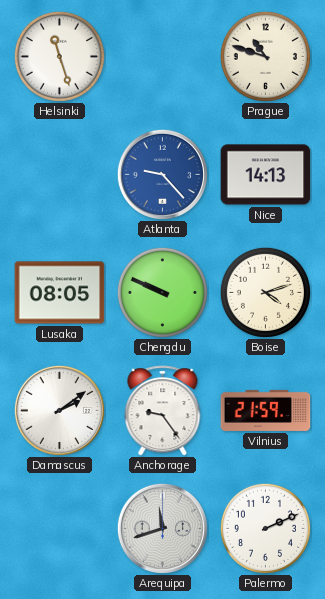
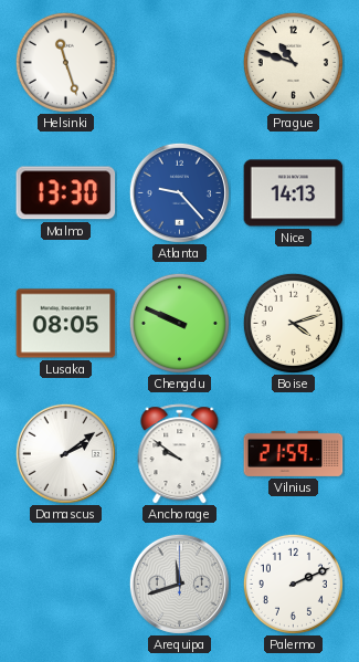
Malmo: none -> 13:30
Anchorage: 9:24 -> 9:51
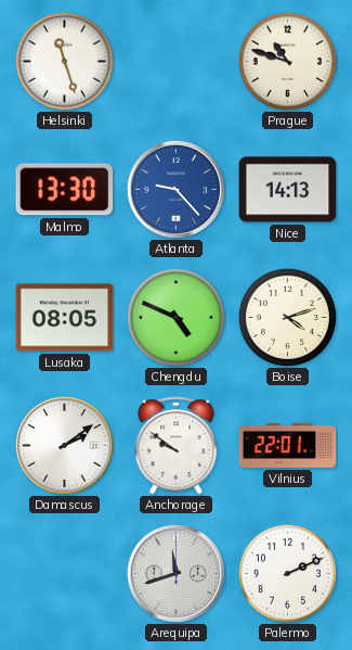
Chengdu: 9:49 -> 4:49
Vilnius: 21:59 -> 22:01
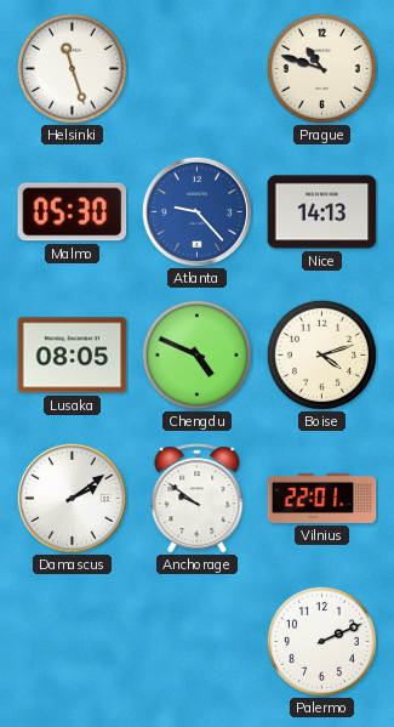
Malmo: 13:30 -> 05:30
Arequipa: 11:42 -> none
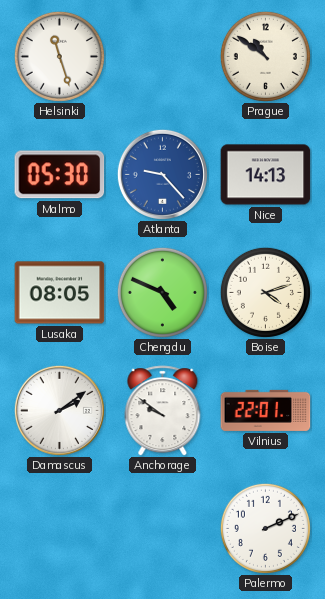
Prague: 10:48 -> 10:51
